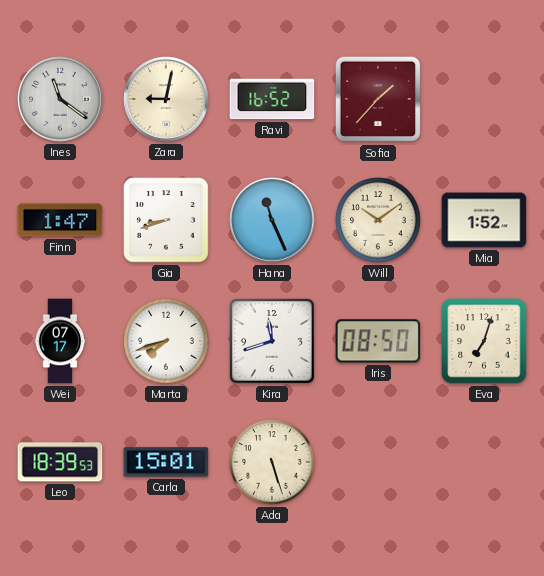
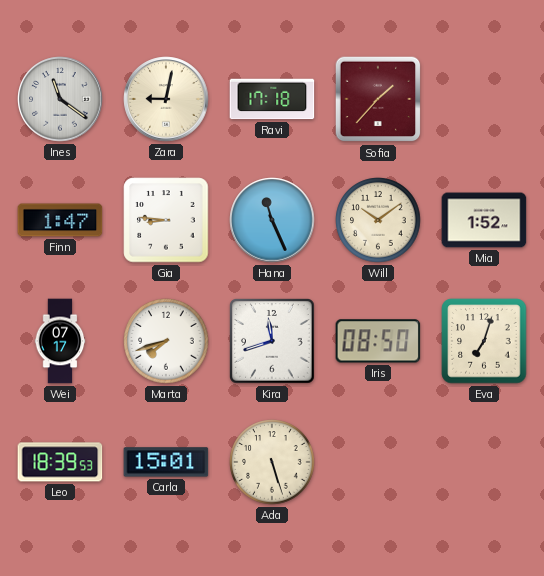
Ravi: 16:52 -> 17:18
Gia: 8:42 -> 8:46
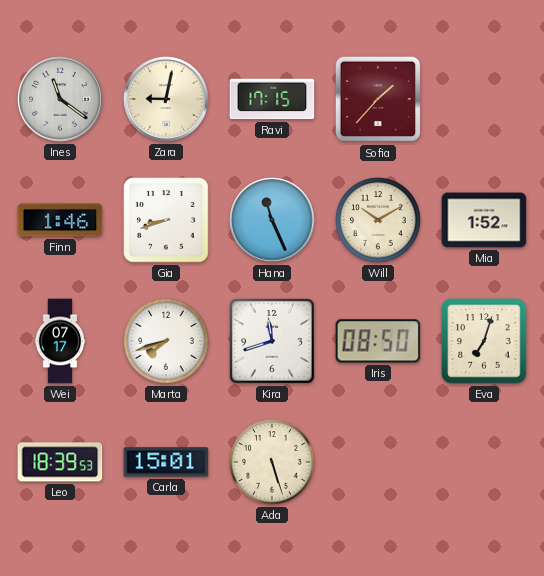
Ravi: 17:18 -> 17:15
Finn: 1:47 -> 1:46
Gia: 8:46 -> 8:42
Will: 10:09 -> 10:10
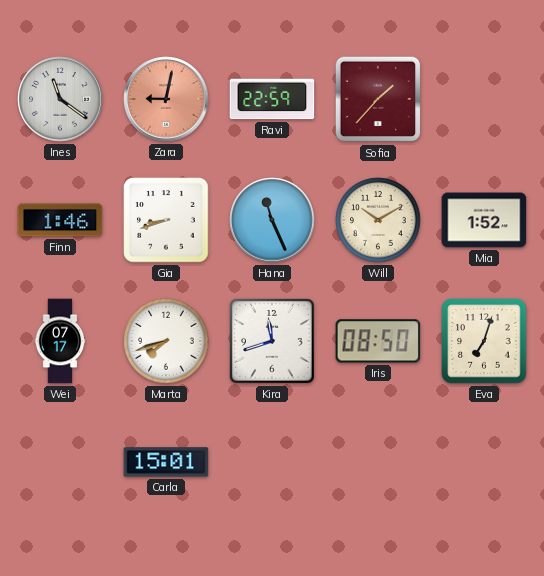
Zara dial: cream -> salmon
Ravi: 17:15 -> 22:59
Leo: 18:39 -> none
Ada: 5:27 -> none
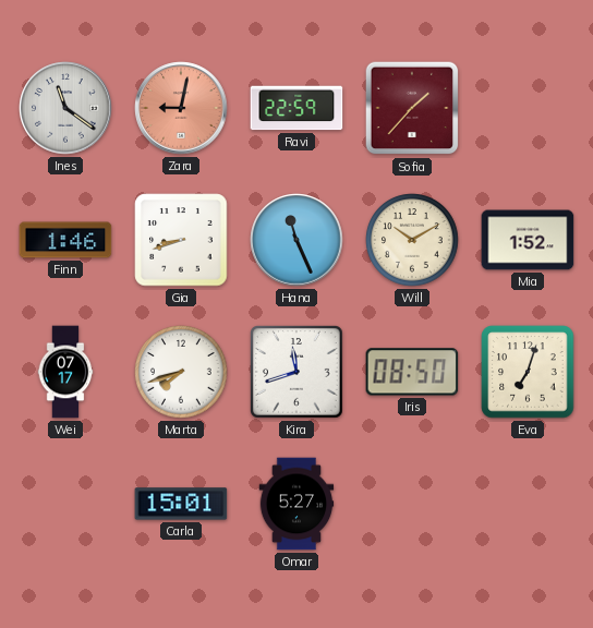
Omar: none -> 5:27
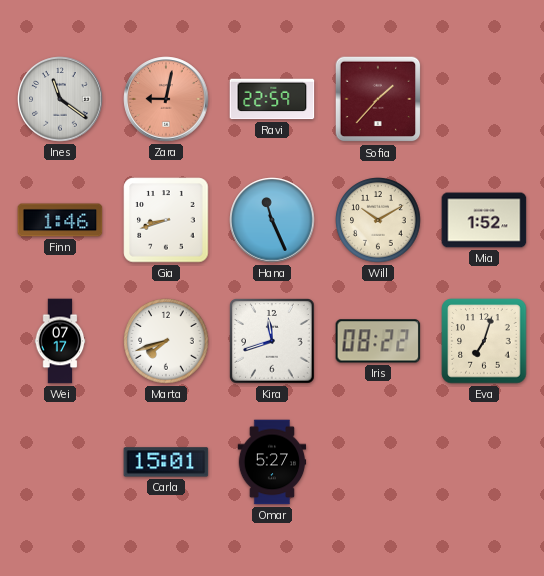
Iris: 08:50 -> 08:22
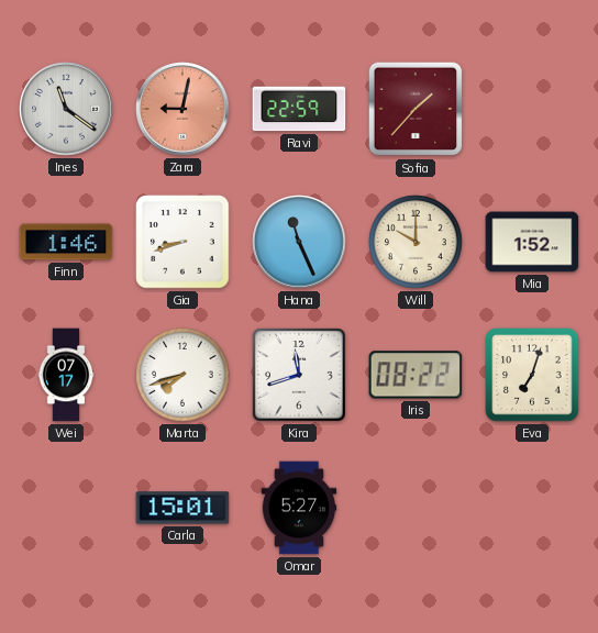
Will: 10:10 -> 10:00
